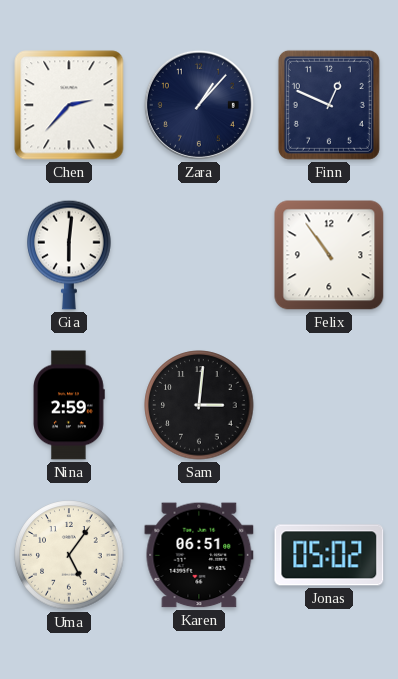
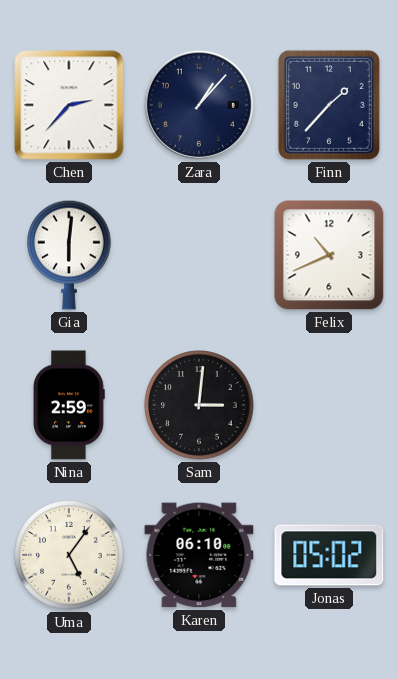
Finn: 12:49 -> 1:37
Felix: 10:54 -> 10:41
Karen: 06:51 -> 06:10
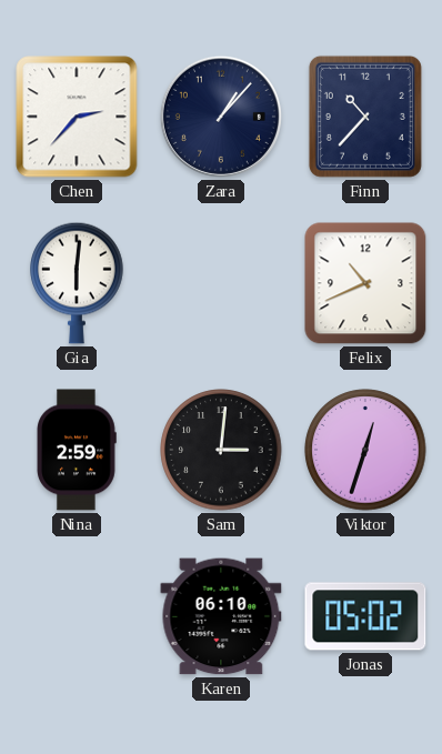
Finn: 1:37 -> 10:37
Viktor: none -> 12:33
Uma: 5:06 -> none
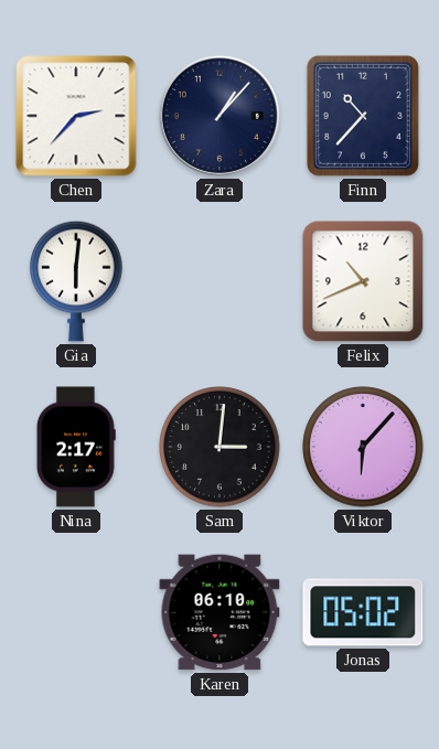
Nina: 2:59 -> 2:17
Viktor: 12:33 -> 6:07
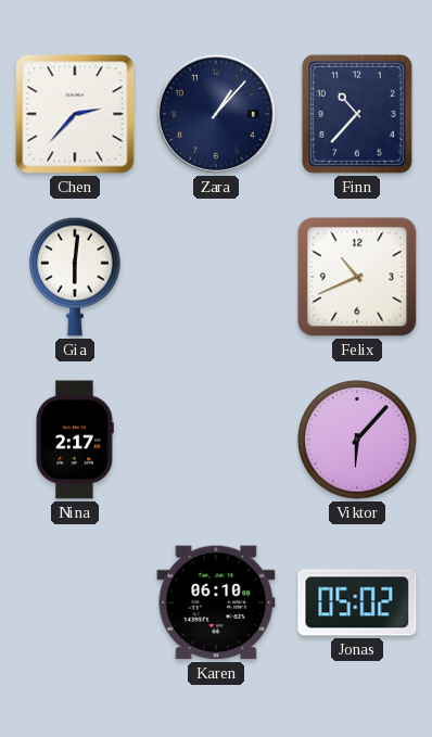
Sam: 3:01 -> none
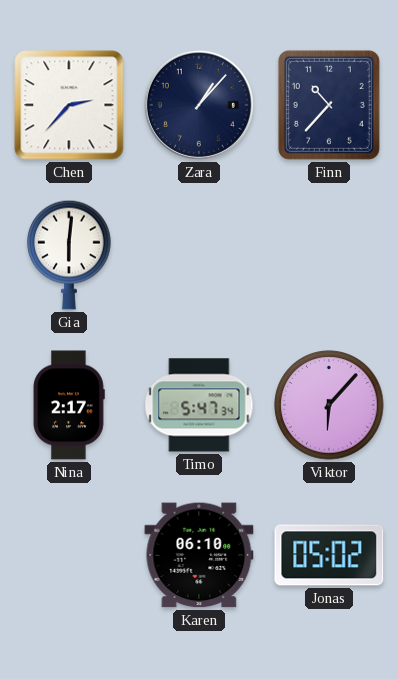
Felix: 10:41 -> none
Timo: none -> 5:47
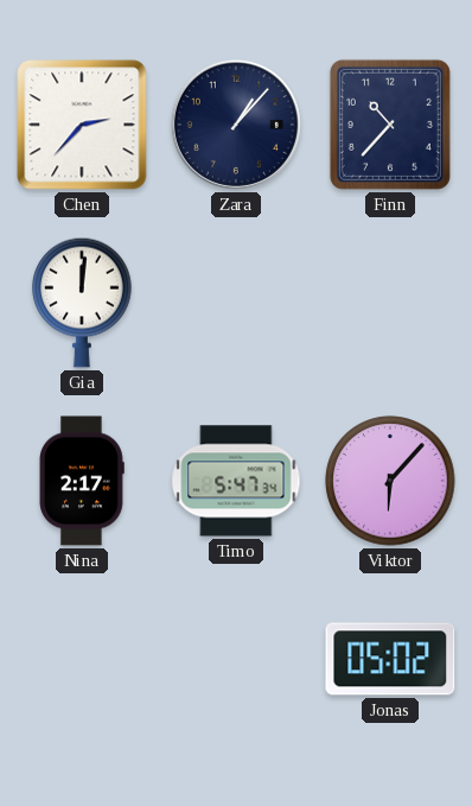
Gia: 6:01 -> 12:01
Karen: 06:10 -> none
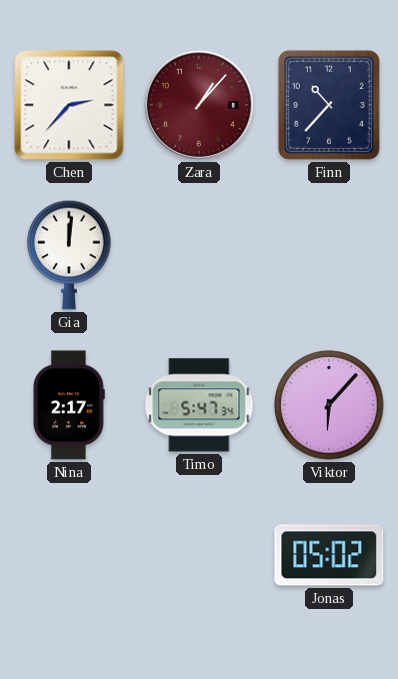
Zara dial: navy -> burgundy
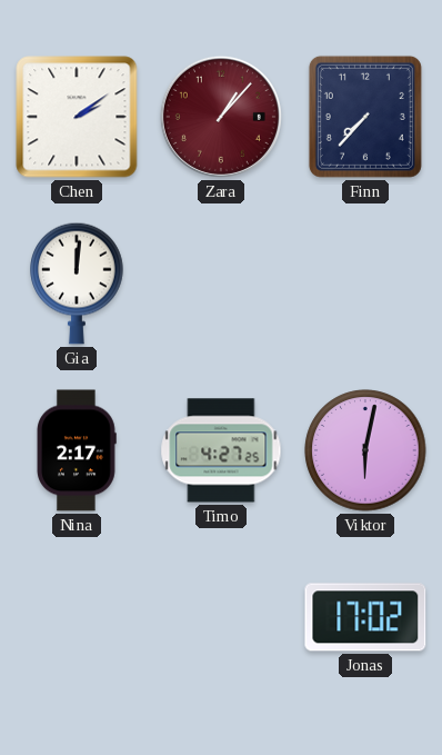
Chen: 2:37 -> 2:09
Finn: 10:37 -> 7:37
Timo: 5:47 -> 4:27
Viktor: 6:07 -> 6:02
Jonas: 05:02 -> 17:02
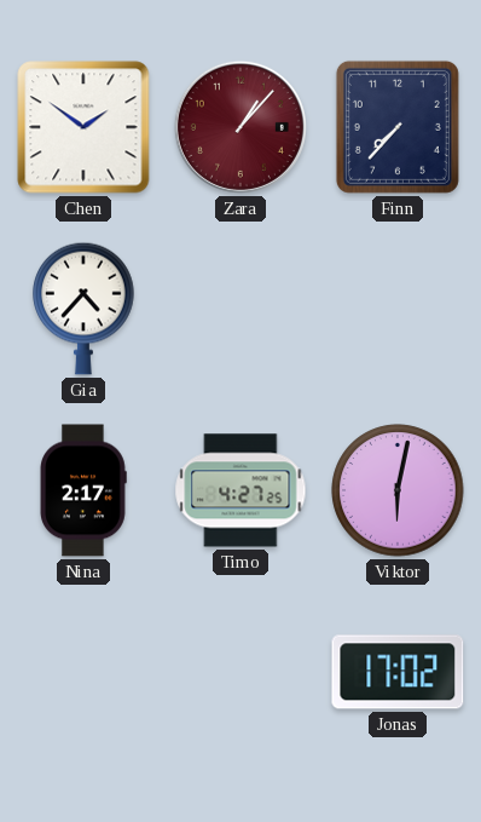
Chen: 2:09 -> 1:51
Gia: 12:01 -> 4:37
